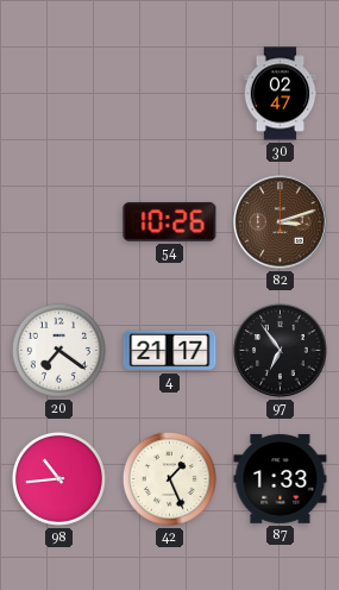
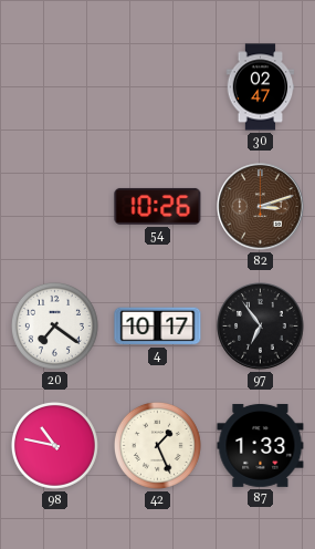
4: 21:17 -> 10:17
98: 10:44 -> 10:47
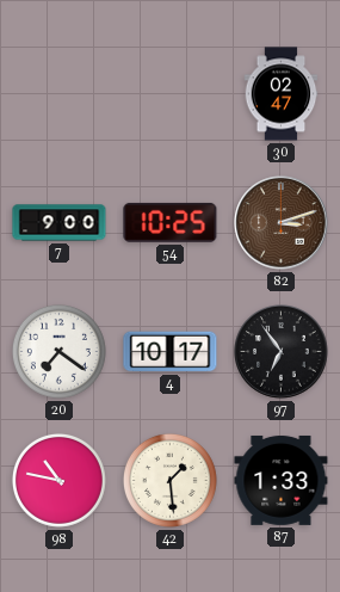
7: none -> 9:00
54: 10:26 -> 10:25
42: 1:26 -> 1:29
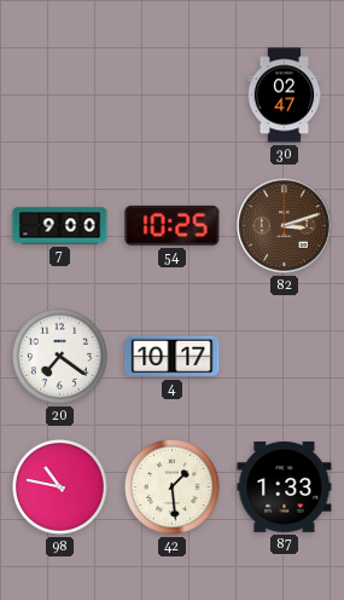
97: 6:54 -> none
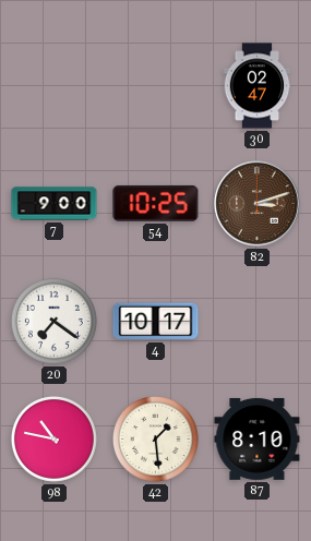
87: 1:33 -> 8:10
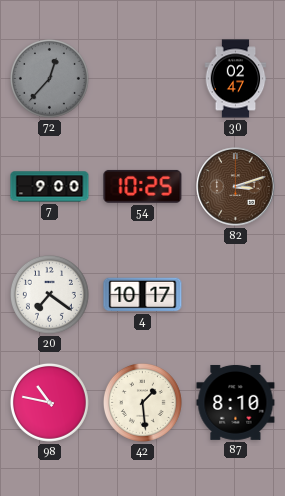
72: none -> 12:37
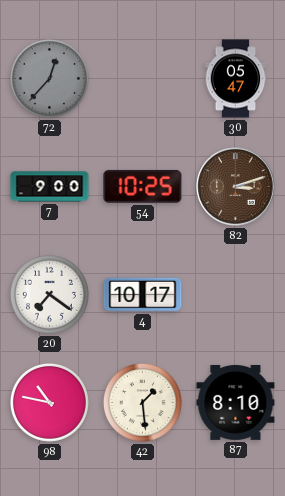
30: 02:47 -> 05:47
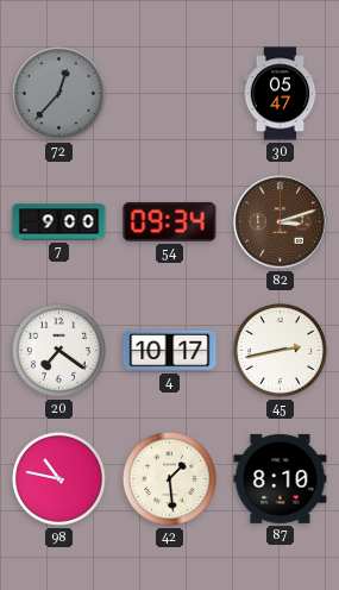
54: 10:25 -> 09:34
45: none -> 2:43
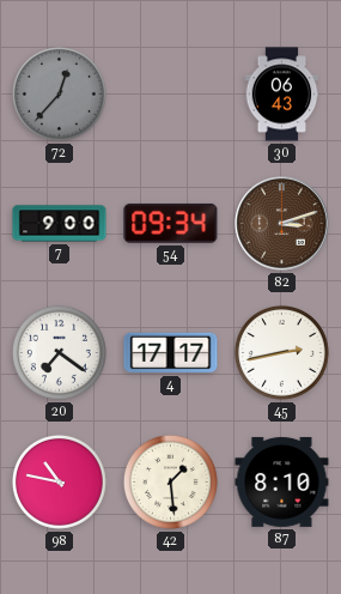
30: 05:47 -> 06:43
4: 10:17 -> 17:17
